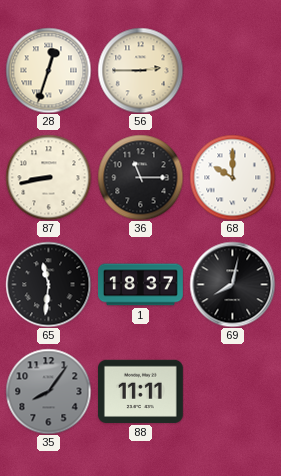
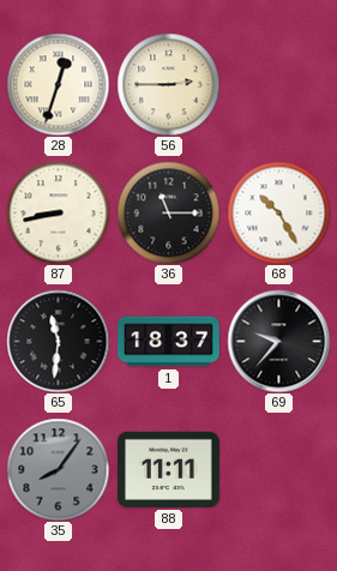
68: 10:00 -> 10:25
69: 8:02 -> 9:37
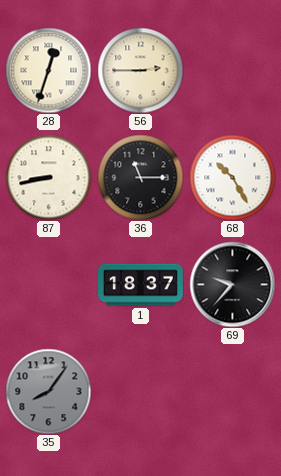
65: 11:31 -> none
88: 11:11 -> none
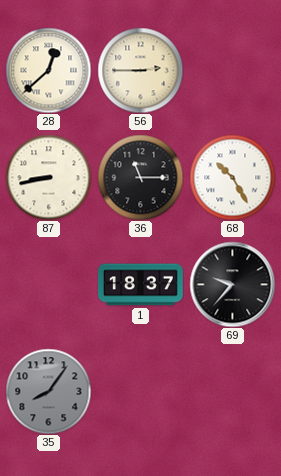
28: 12:33 -> 12:38
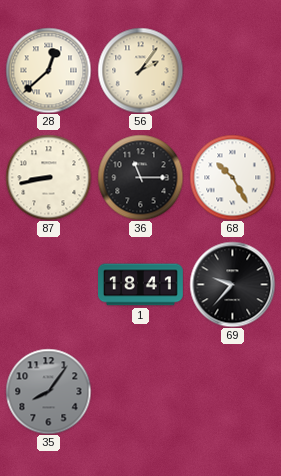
56: 2:45 -> 2:06
1: 18:37 -> 18:41
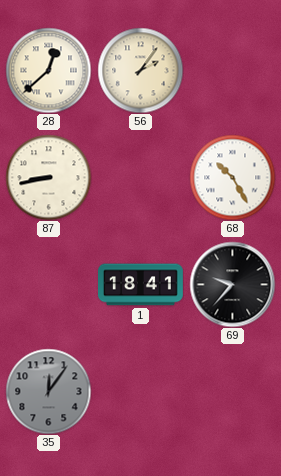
36: 11:15 -> none
35: 8:06 -> 12:06
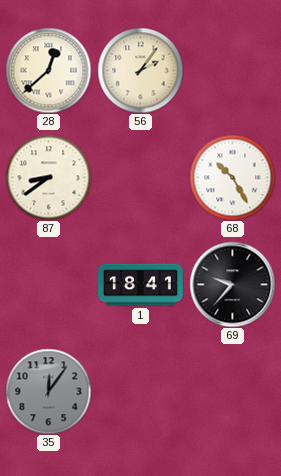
87: 8:43 -> 8:39
